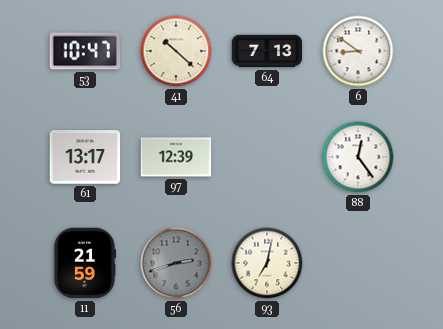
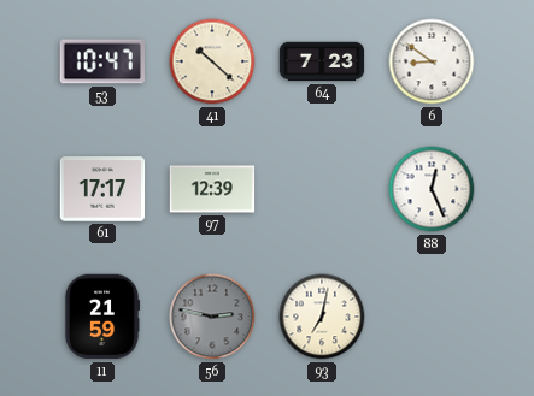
64: 7:13 -> 7:23
61: 13:17 -> 17:17
88: 12:24 -> 12:26
56: 2:42 -> 2:47
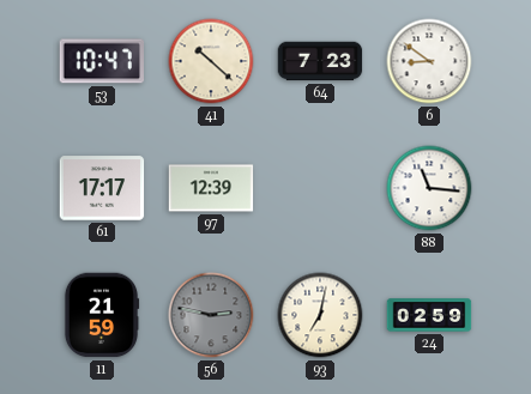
88: 12:26 -> 11:16
24: none -> 02:59
